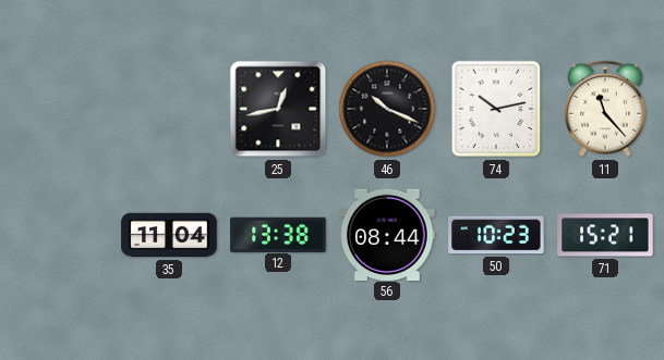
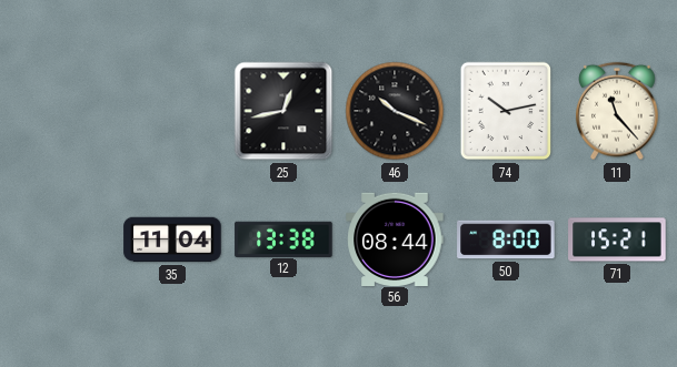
50: 10:23 -> 8:00
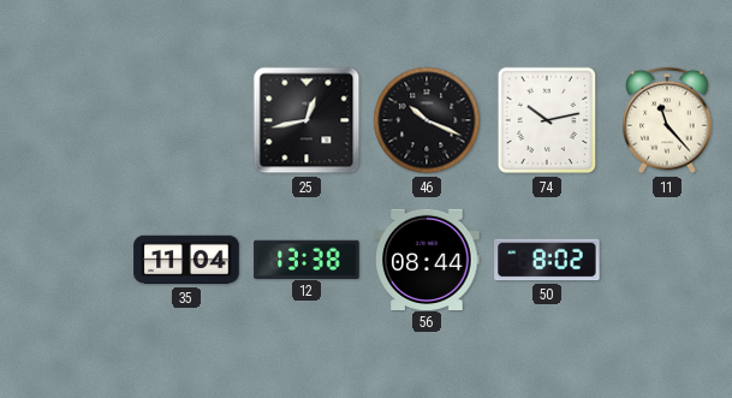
50: 8:00 -> 8:02
71: 15:21 -> none
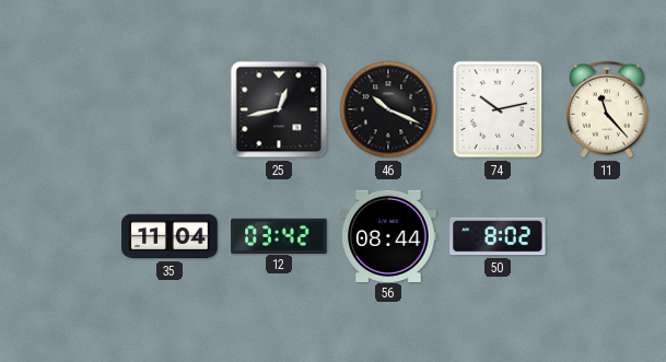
12: 13:38 -> 03:42
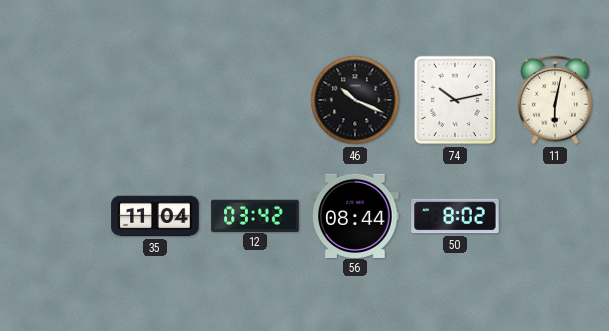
25: 12:43 -> none
11: 11:23 -> 6:02
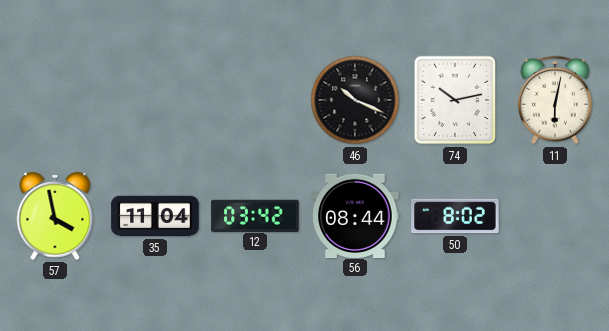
57: none -> 3:58
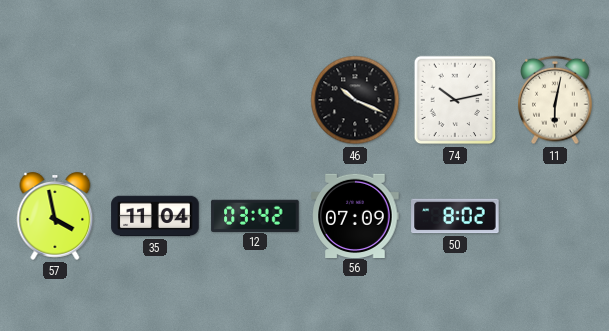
56: 08:44 -> 07:09
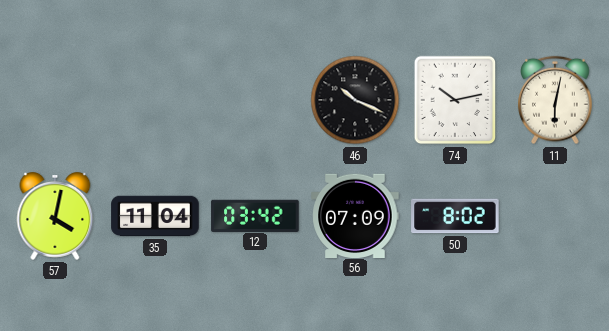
57: 3:58 -> 4:02
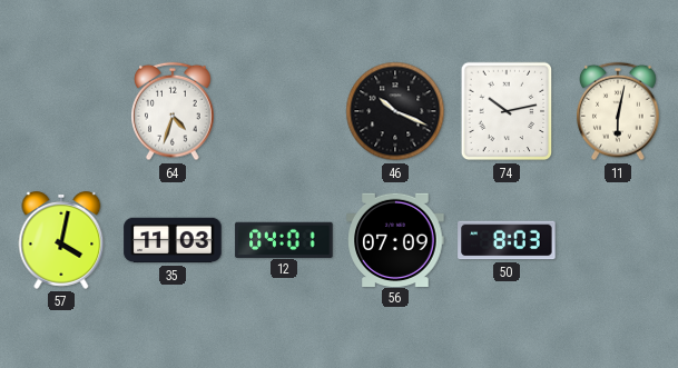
64: none -> 4:33
35: 11:04 -> 11:03
12: 03:42 -> 04:01
50: 8:02 -> 8:03
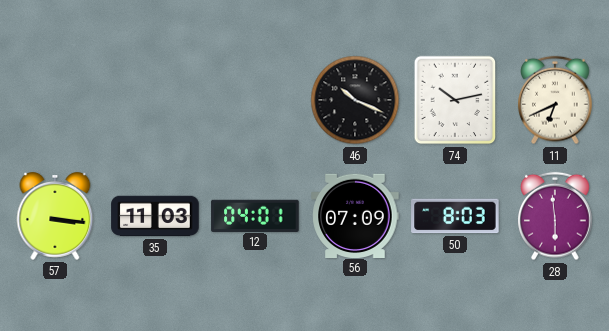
64: 4:33 -> none
11: 6:02 -> 6:41
57: 4:02 -> 3:16
28: none -> 5:59
